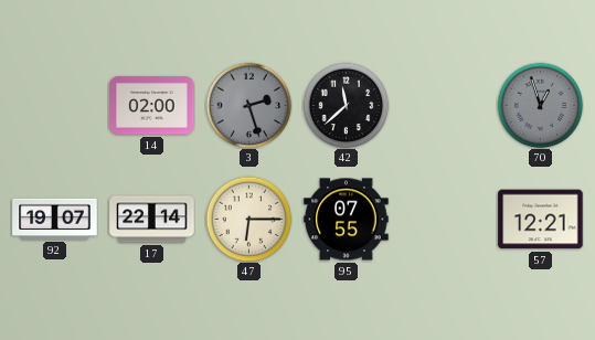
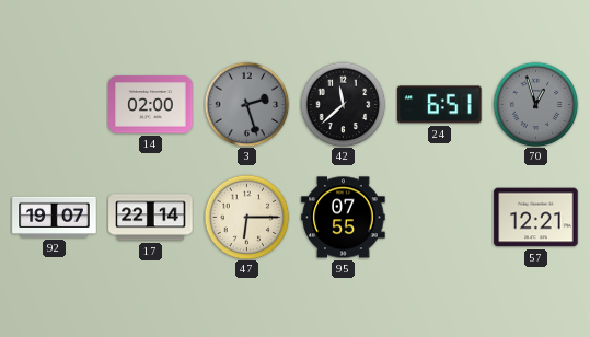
24: none -> 6:51
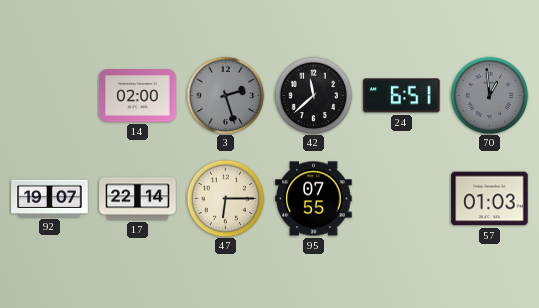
70: 12:57 -> 12:59
57: 12:21 -> 01:03
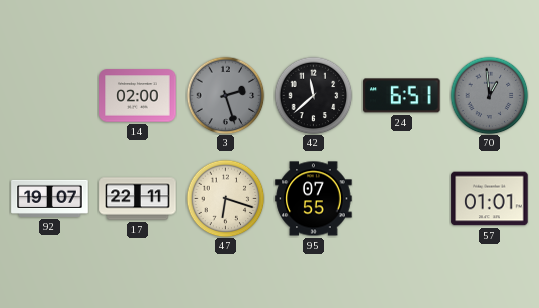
17: 22:14 -> 22:11
47: 6:15 -> 6:18
57: 01:03 -> 01:01
